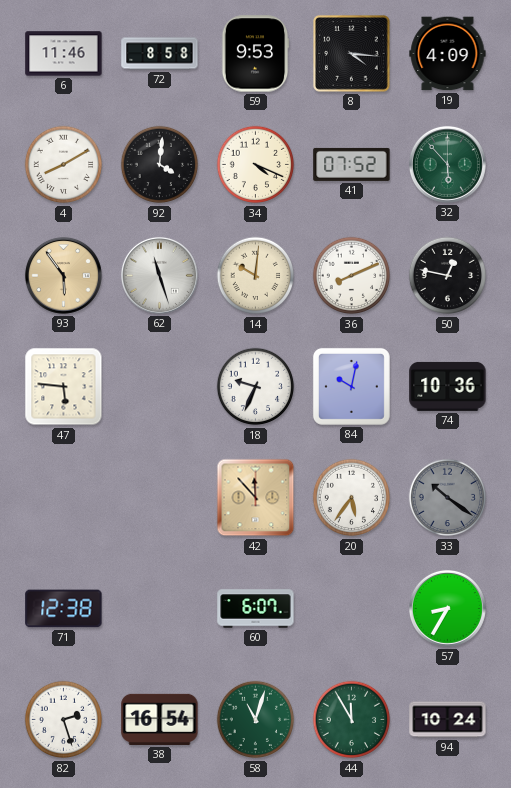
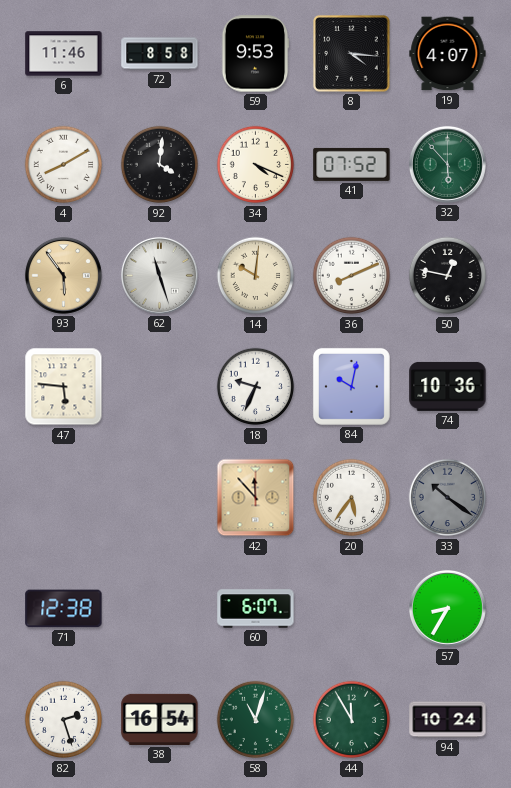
19: 4:09 -> 4:07
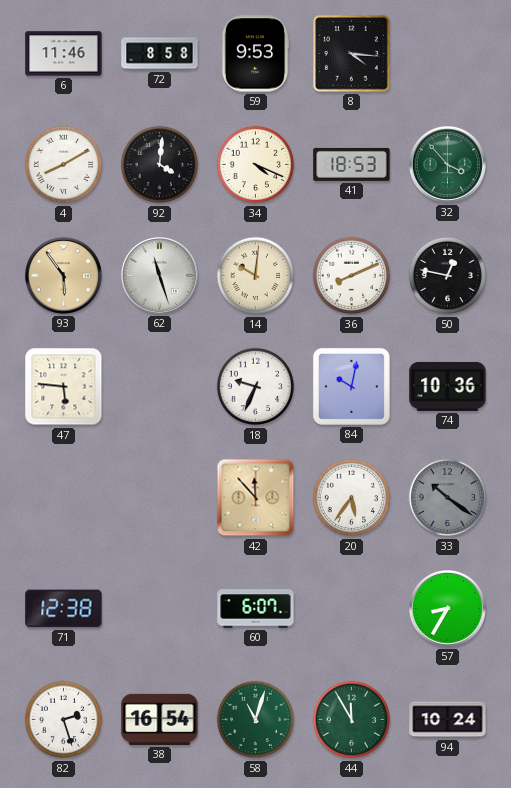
19: 4:07 -> none
41: 07:52 -> 18:53
32: 5:53 -> 3:53
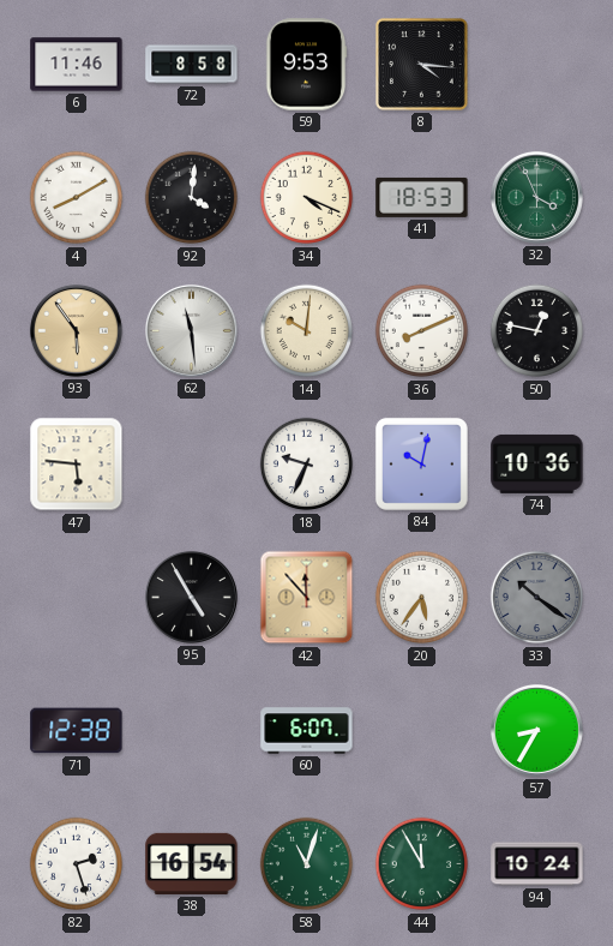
32: 3:53 -> 3:56
62: 11:27 -> 11:29
95: none -> 4:55
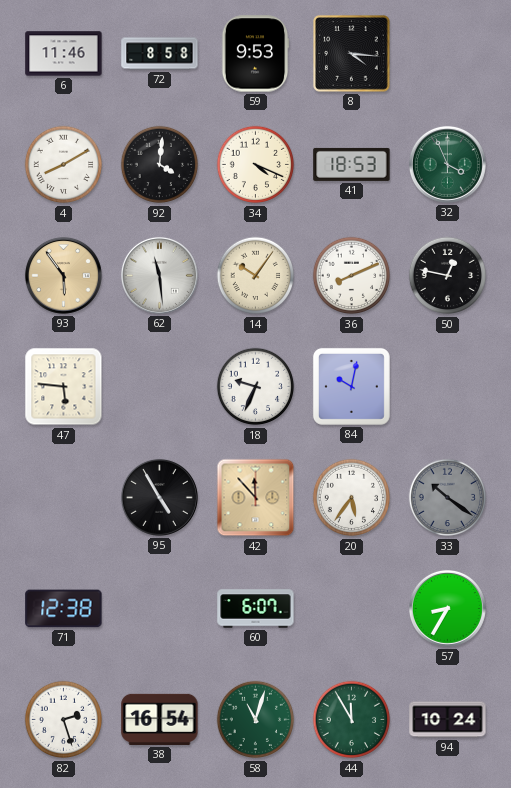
14: 10:01 -> 10:06
74: 10:36 -> none
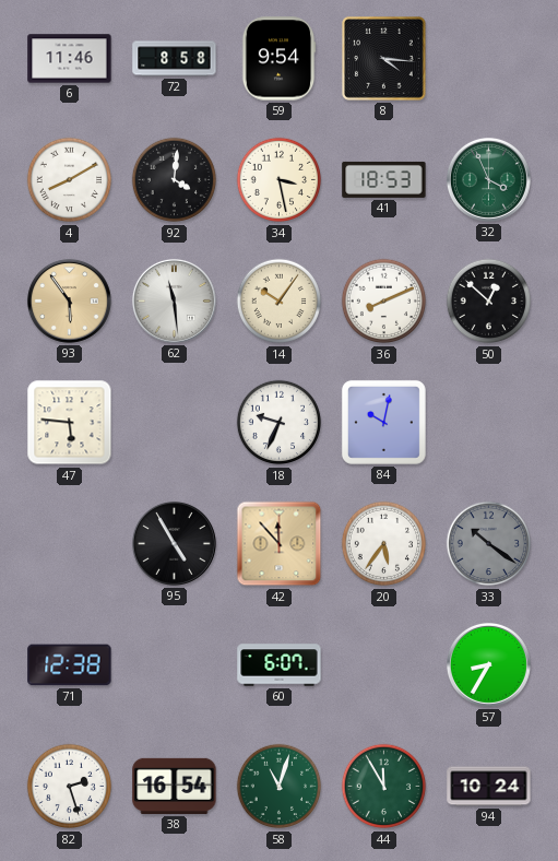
59: 9:53 -> 9:54
34: 4:19 -> 3:28
50: 12:47 -> 12:52
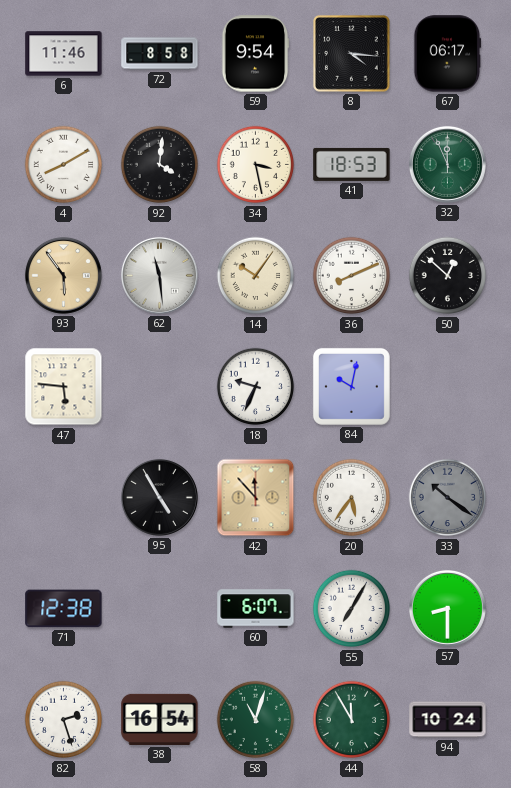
67: none -> 06:17
32: 3:56 -> 11:56
55: none -> 7:05
57: 8:35 -> 8:30
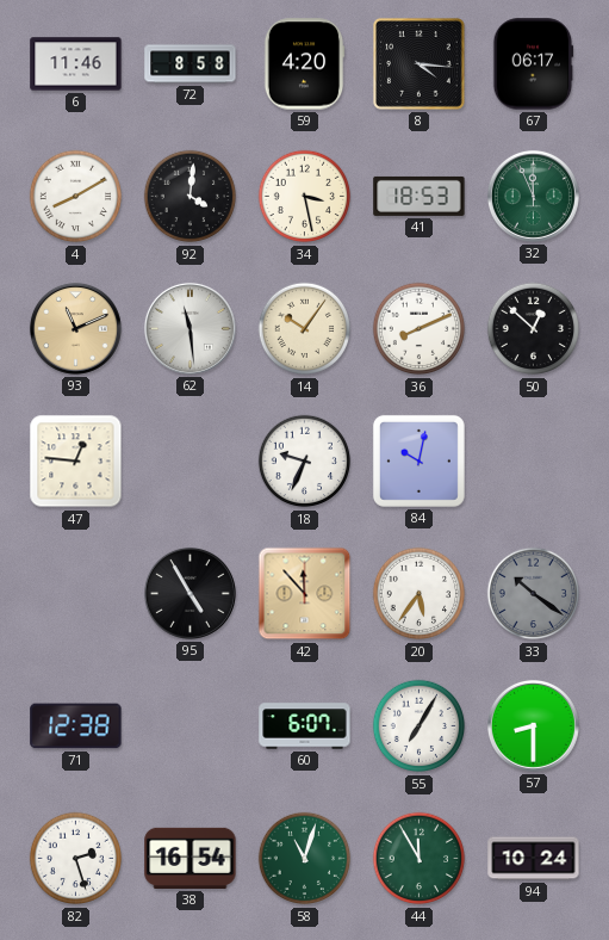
59: 9:54 -> 4:20
93: 5:54 -> 11:11
47: 5:46 -> 12:46
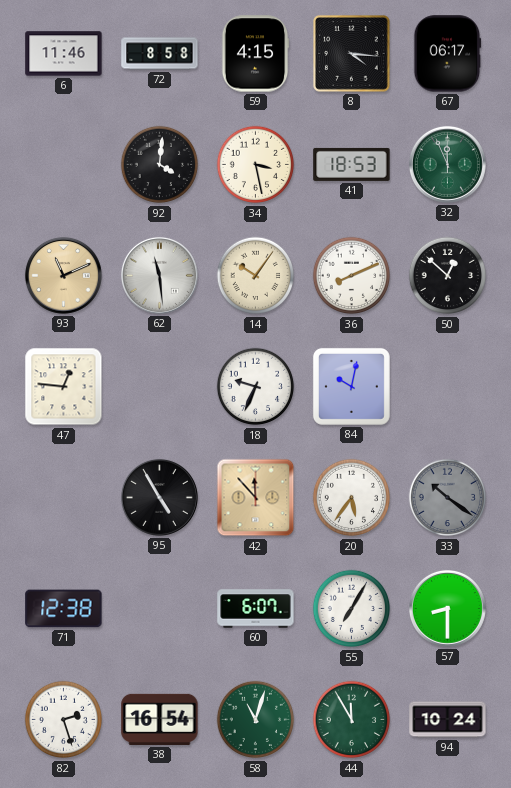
59: 4:20 -> 4:15
4: 8:10 -> none
